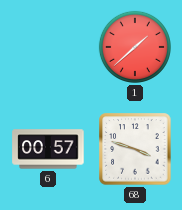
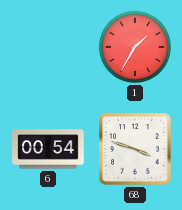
1: 1:38 -> 1:35
6: 00:57 -> 00:54
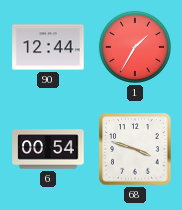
90: none -> 12:44
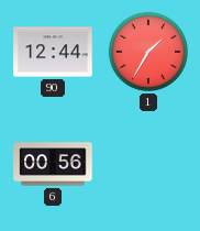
6: 00:54 -> 00:56
68: 3:48 -> none
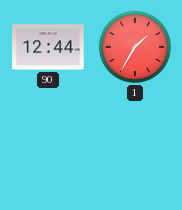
6: 00:56 -> none
